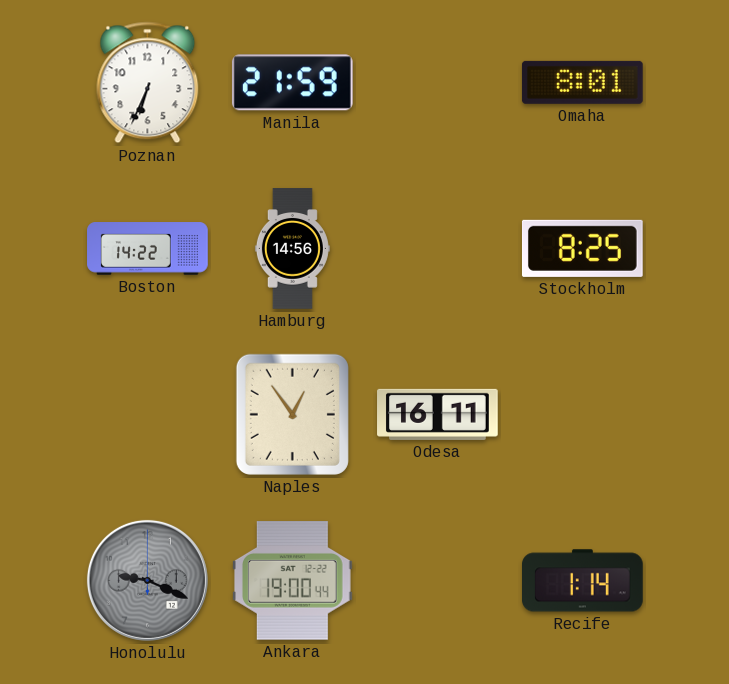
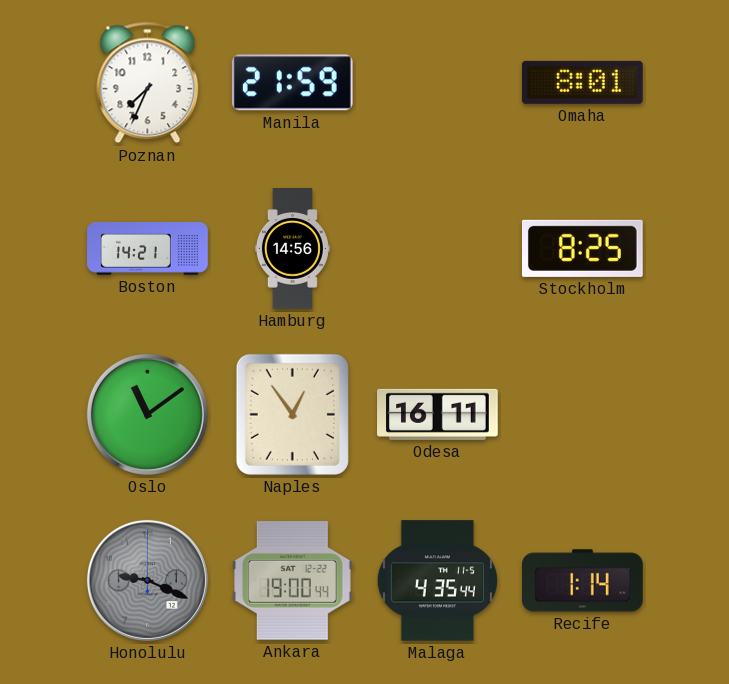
Poznan: 6:34 -> 7:34
Boston: 14:22 -> 14:21
Oslo: none -> 11:09
Malaga: none -> 4:35
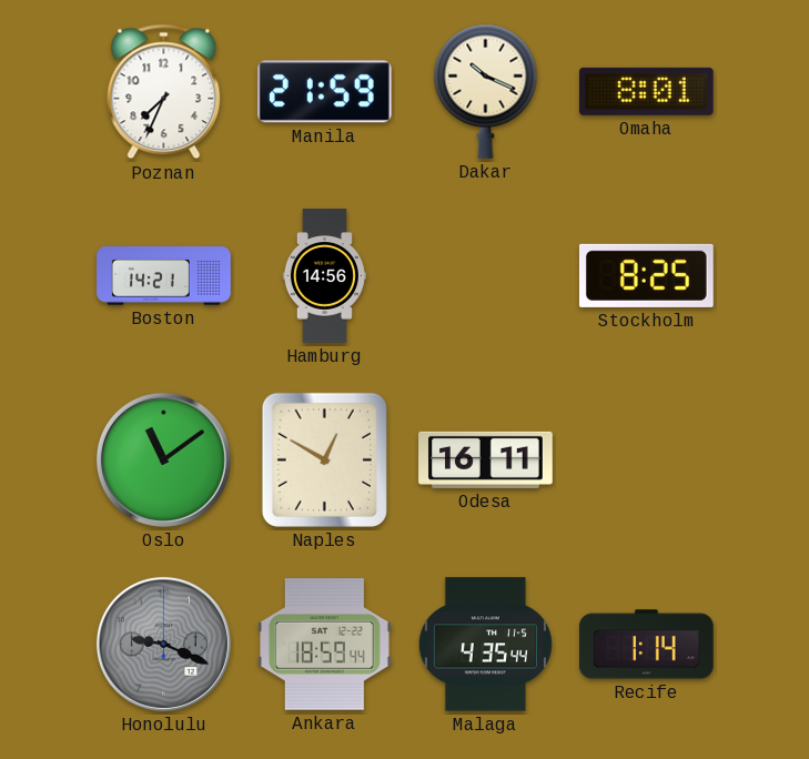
Dakar: none -> 10:19
Naples: 12:54 -> 12:50
Ankara: 19:00 -> 18:59
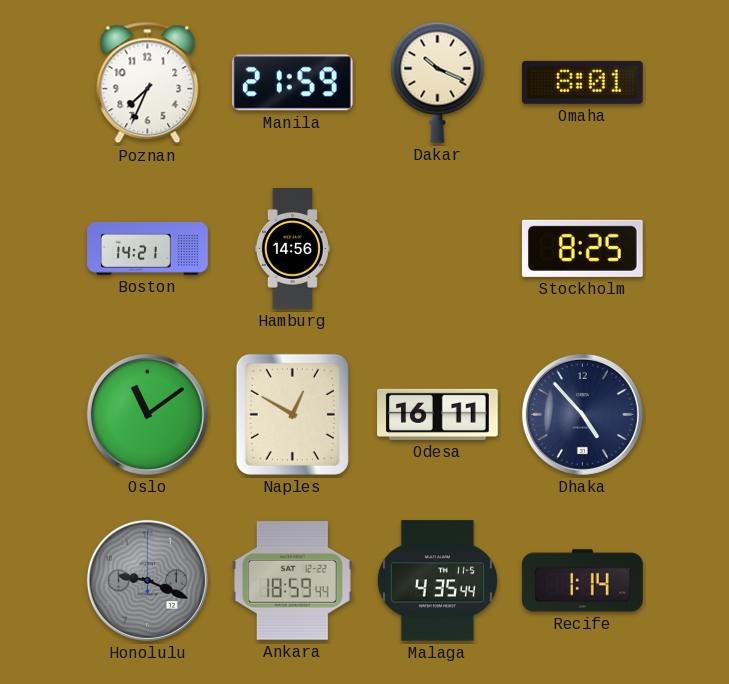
Dhaka: none -> 4:53
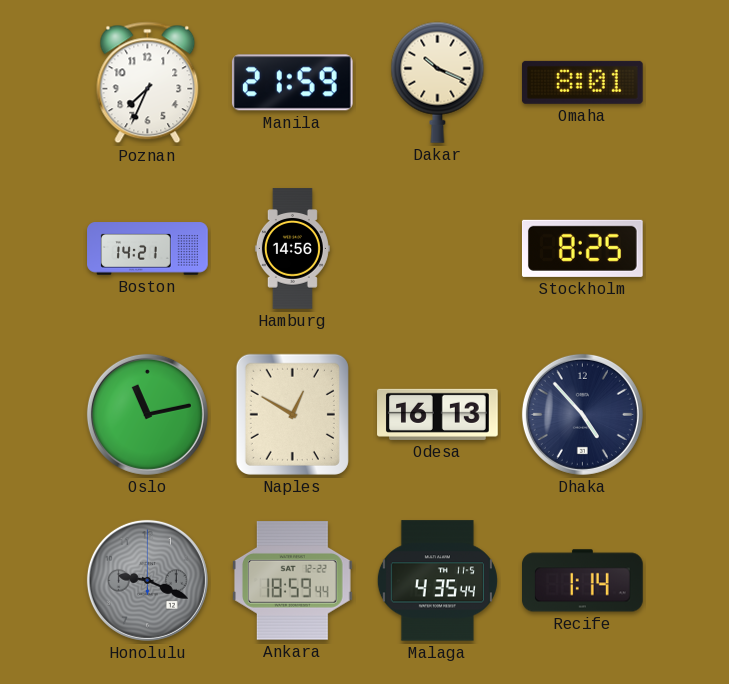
Oslo: 11:09 -> 11:13
Odesa: 16:11 -> 16:13
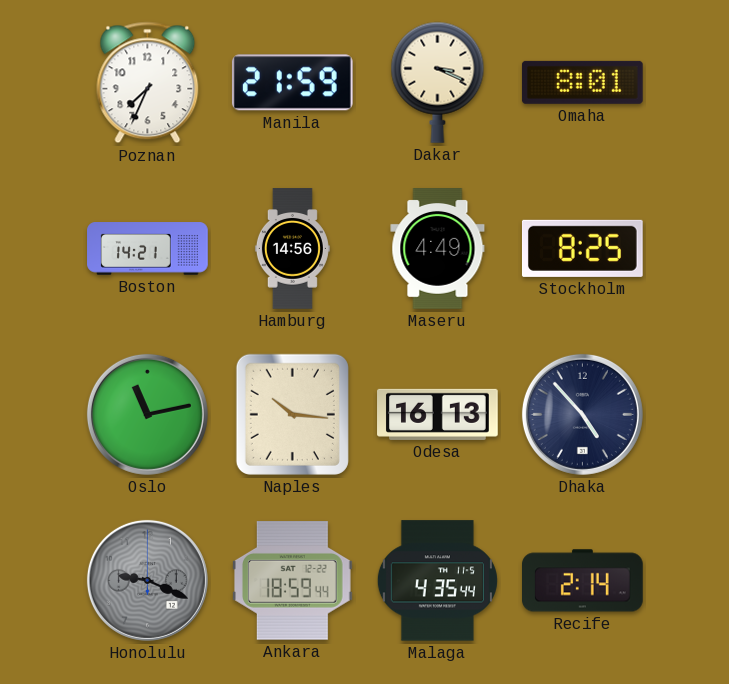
Dakar: 10:19 -> 3:19
Maseru: none -> 4:49
Naples: 12:50 -> 10:16
Recife: 1:14 -> 2:14
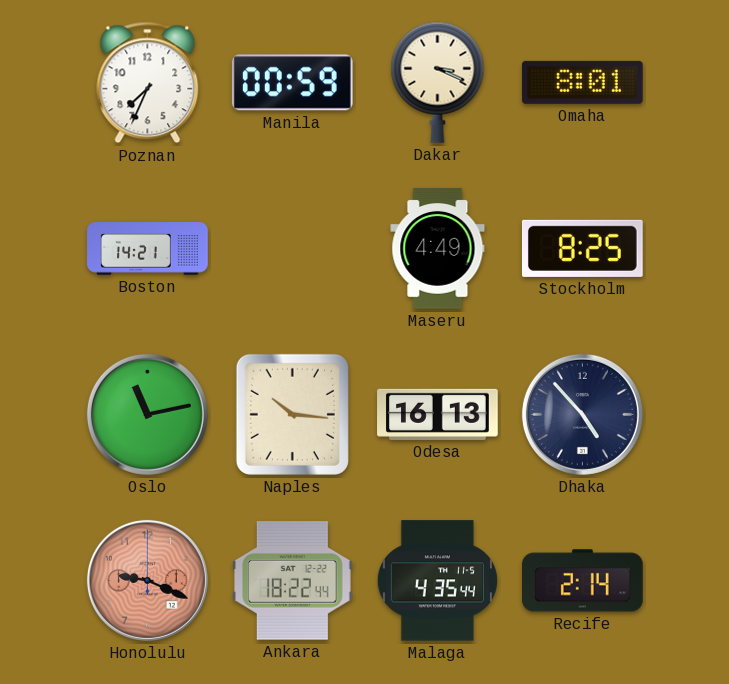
Manila: 21:59 -> 00:59
Hamburg: 14:56 -> none
Honolulu dial: grey -> salmon
Ankara: 18:59 -> 18:22
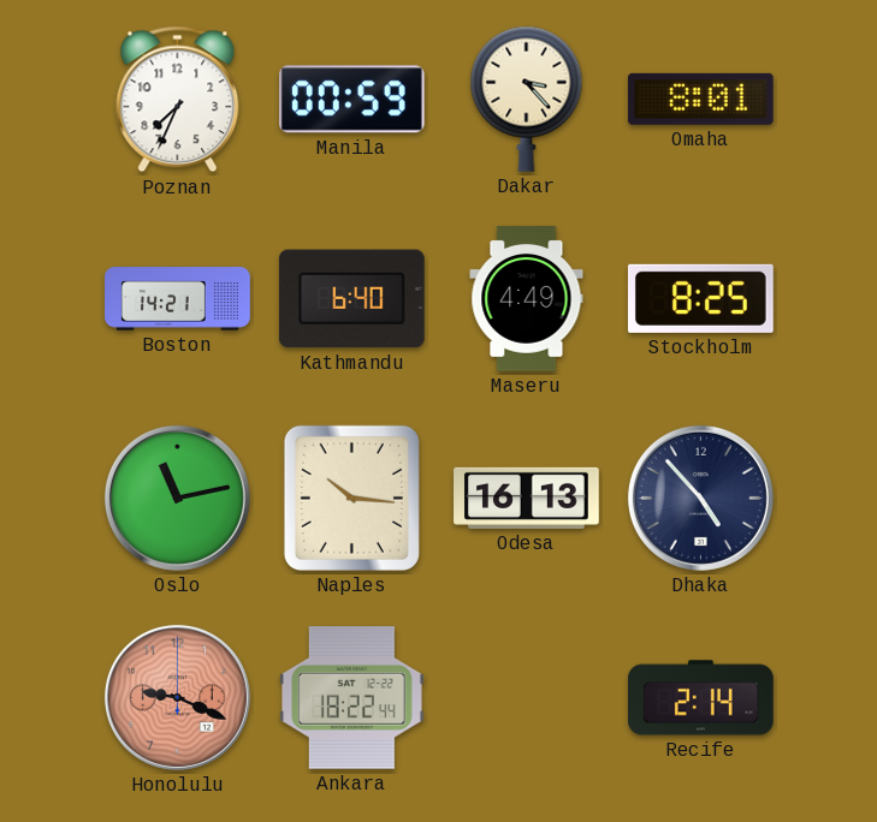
Dakar: 3:19 -> 3:23
Kathmandu: none -> 6:40
Malaga: 4:35 -> none
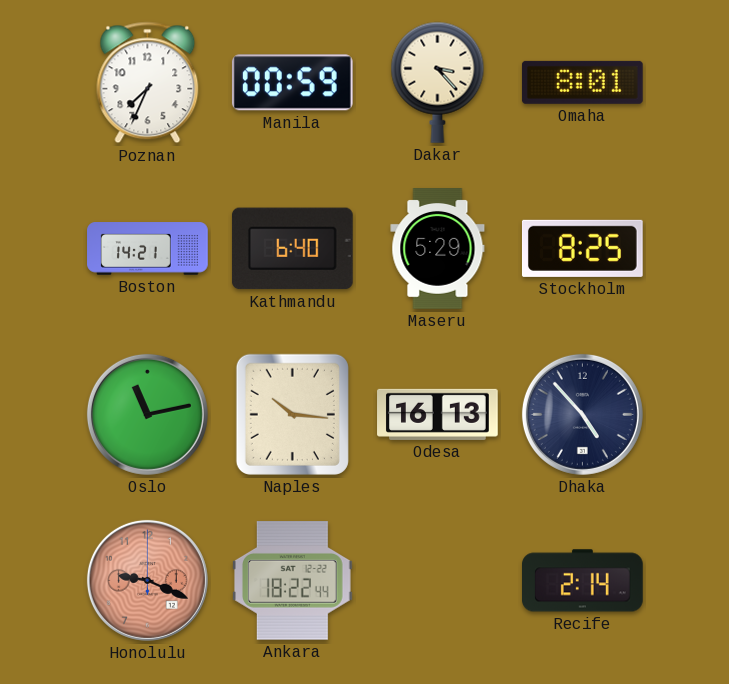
Maseru: 4:49 -> 5:29
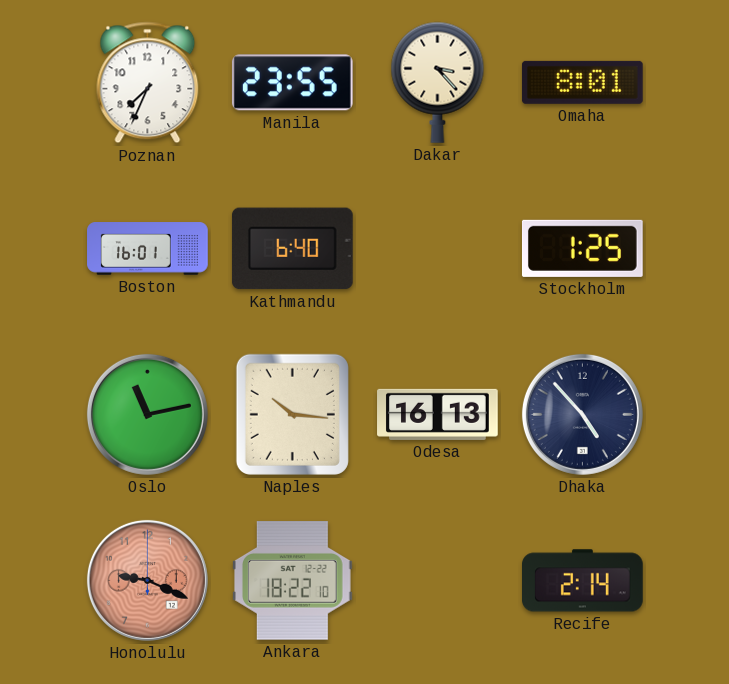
Manila: 00:59 -> 23:55
Boston: 14:21 -> 16:01
Maseru: 5:29 -> none
Stockholm: 8:25 -> 1:25
Ankara: 18:22:44 -> 18:22:10
